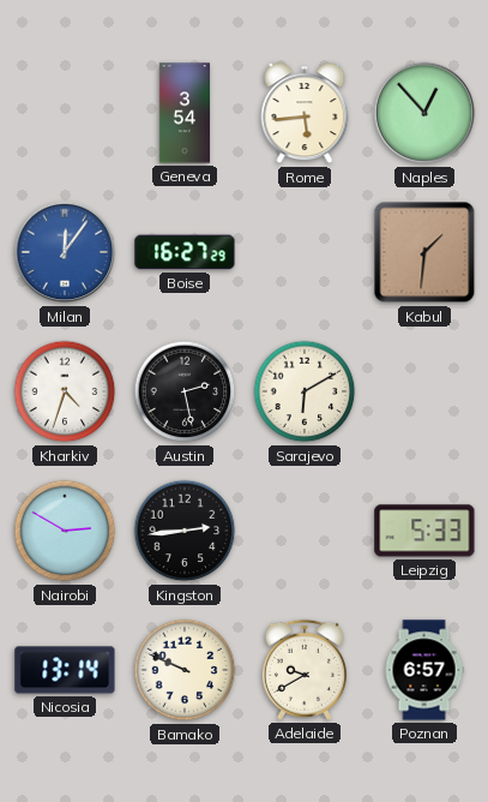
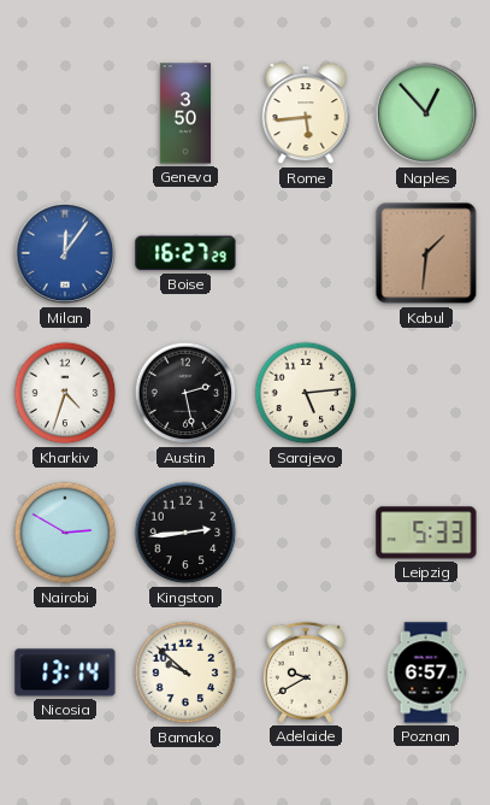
Geneva: 3:54 -> 3:50
Sarajevo: 6:10 -> 5:14
Bamako: 9:49 -> 9:52
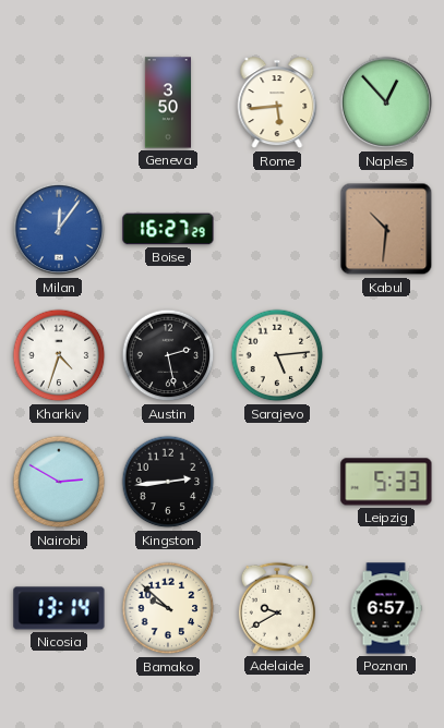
Kabul: 1:31 -> 10:31
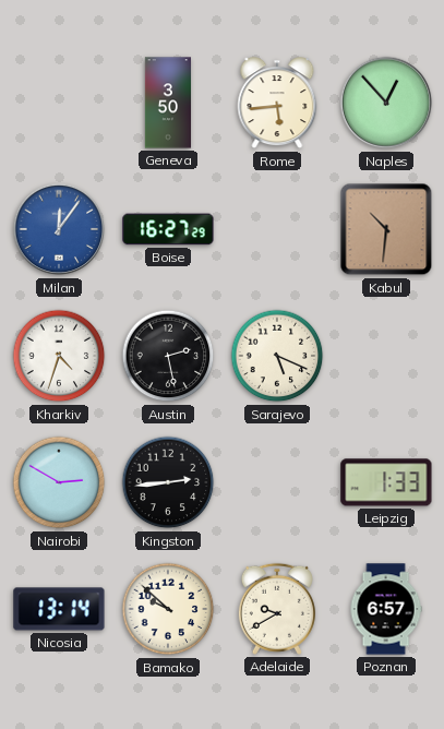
Sarajevo: 5:14 -> 5:19
Leipzig: 5:33 -> 1:33
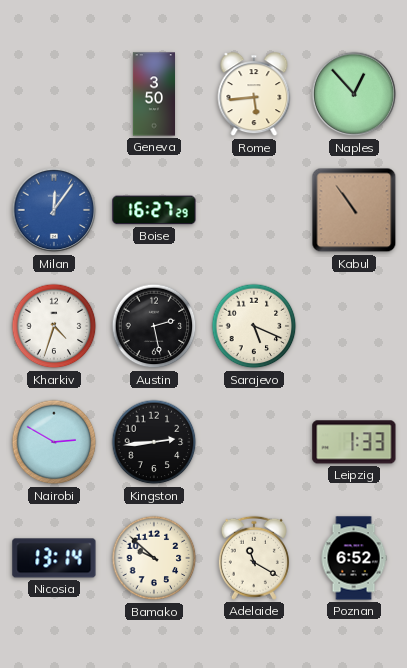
Kabul: 10:31 -> 10:54
Adelaide: 9:40 -> 11:20
Poznan: 6:57 -> 6:52
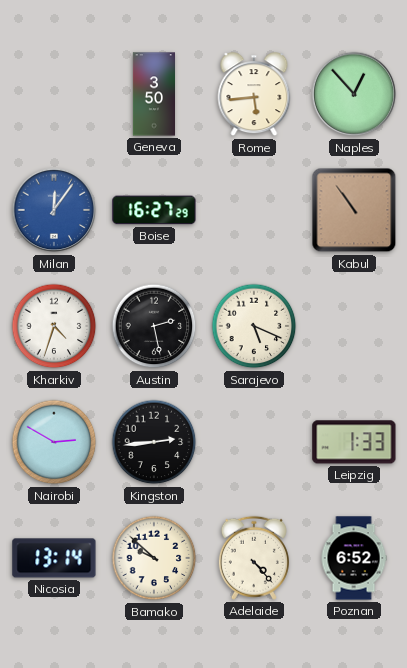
Adelaide: 11:20 -> 4:23
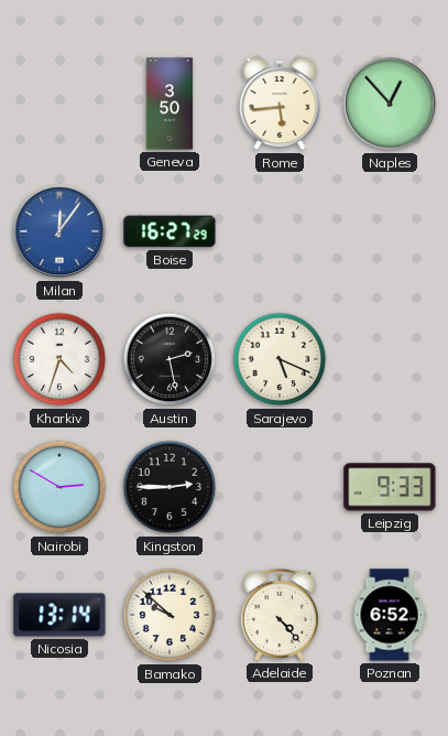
Kabul: 10:54 -> none
Kingston: 2:44 -> 2:45
Leipzig: 1:33 -> 9:33
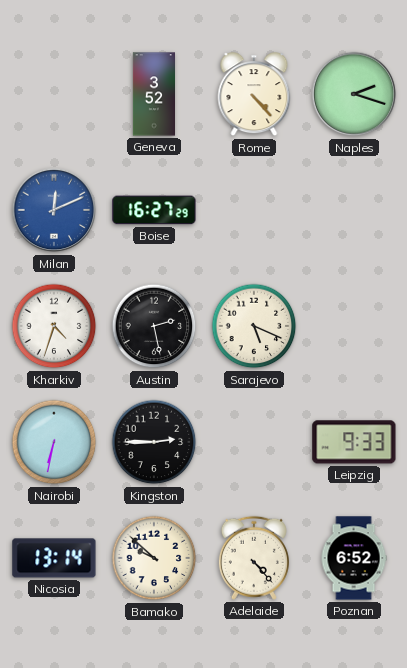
Geneva: 3:50 -> 3:52
Rome: 5:44 -> 4:23
Naples: 12:53 -> 2:18
Milan: 12:06 -> 12:11
Nairobi: 2:50 -> 6:32
